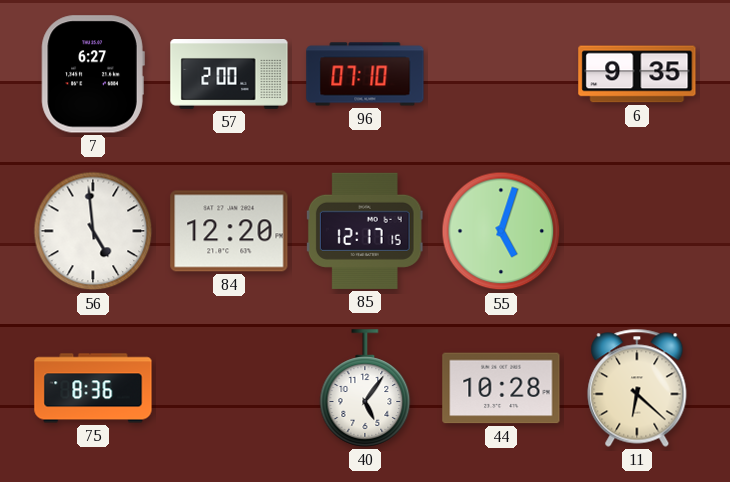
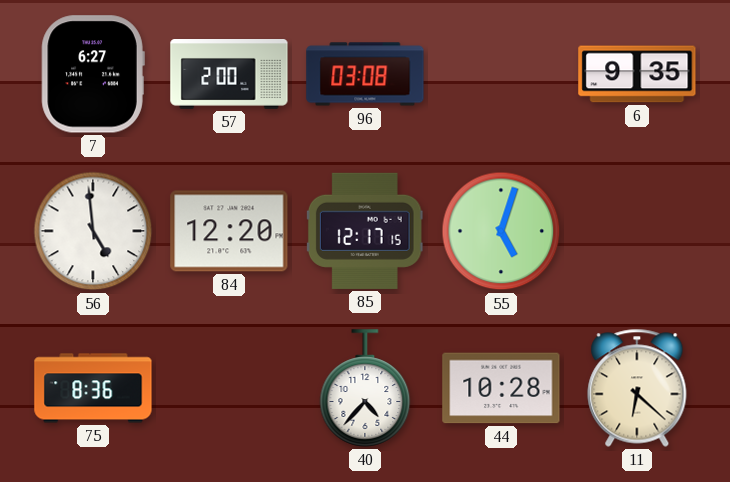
96: 07:10 -> 03:08
40: 5:06 -> 4:37
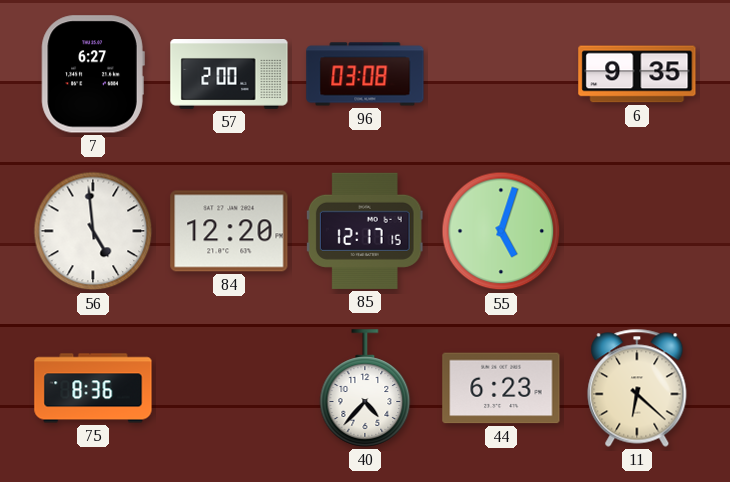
44: 10:28 -> 6:23
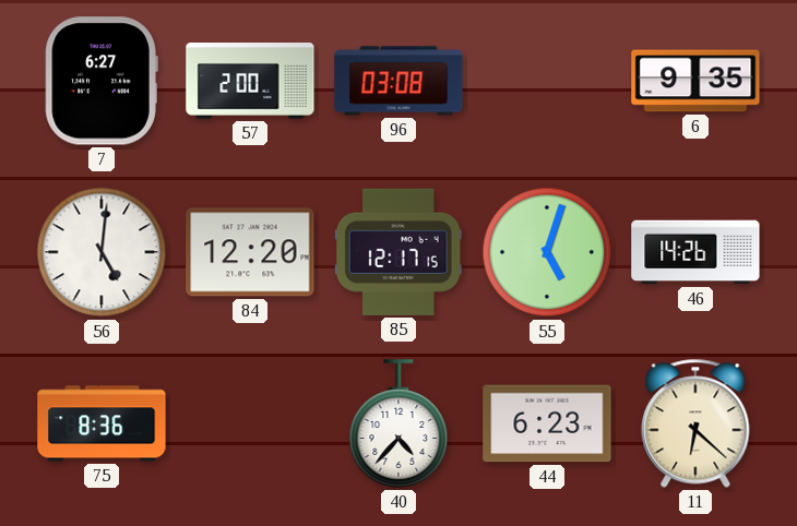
56: 4:59 -> 5:01
46: none -> 14:26
